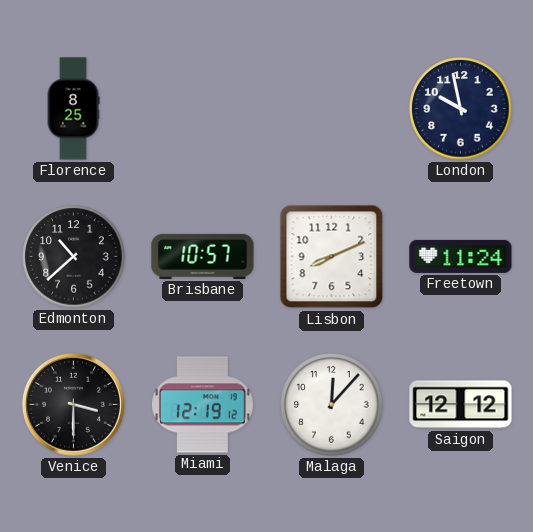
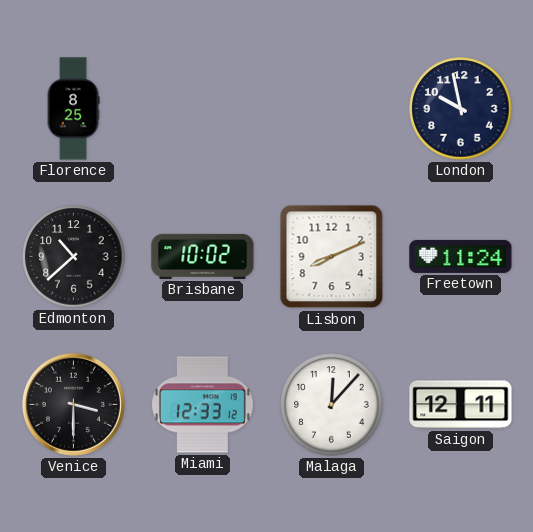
Brisbane: 10:57 -> 10:02
Miami: 12:19 -> 12:33
Saigon: 12:12 -> 12:11
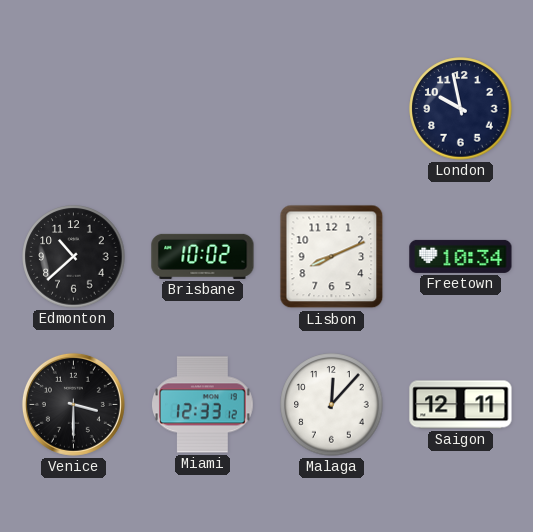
Florence: 8:25 -> none
Freetown: 11:24 -> 10:34
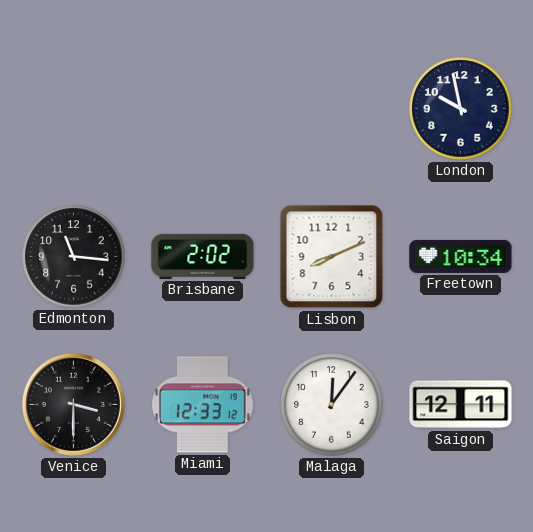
Edmonton: 10:38 -> 11:16
Brisbane: 10:02 -> 2:02
Malaga: 12:07 -> 12:06
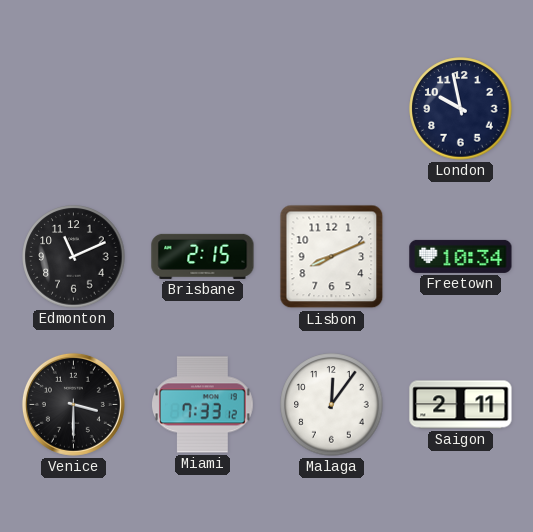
Edmonton: 11:16 -> 11:11
Brisbane: 2:02 -> 2:15
Miami: 12:33 -> 7:33
Saigon: 12:11 -> 2:11
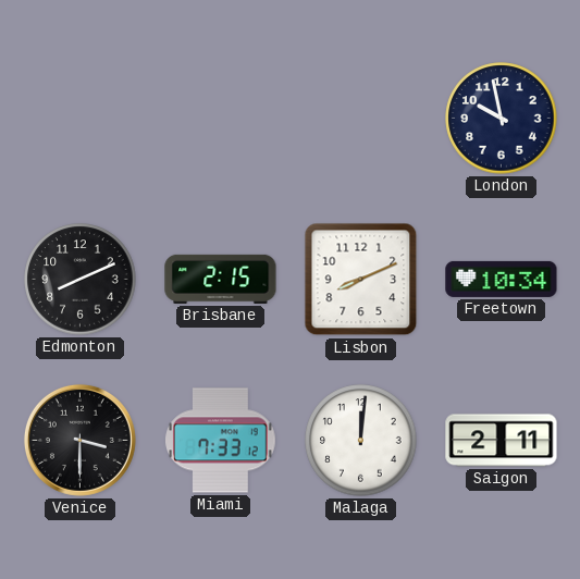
Edmonton: 11:11 -> 8:11
Malaga: 12:06 -> 12:01
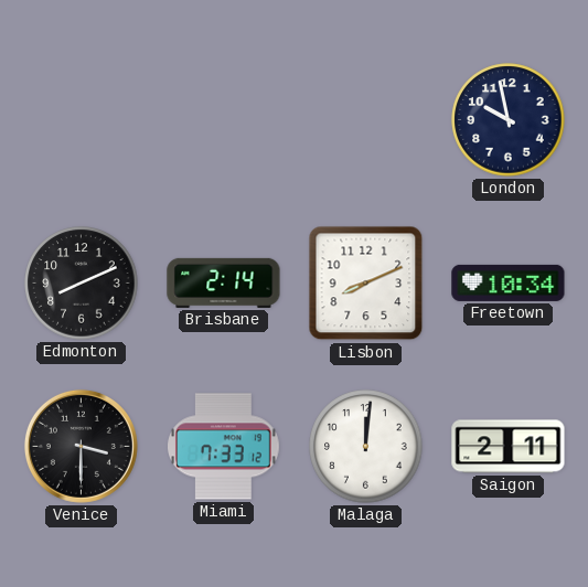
Brisbane: 2:15 -> 2:14
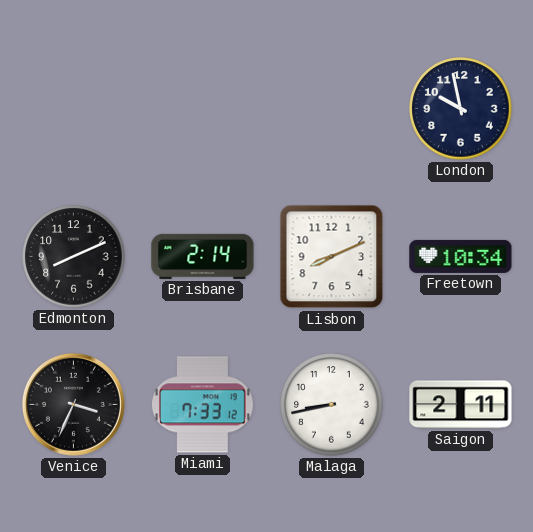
Venice: 3:30 -> 3:34
Malaga: 12:01 -> 8:43
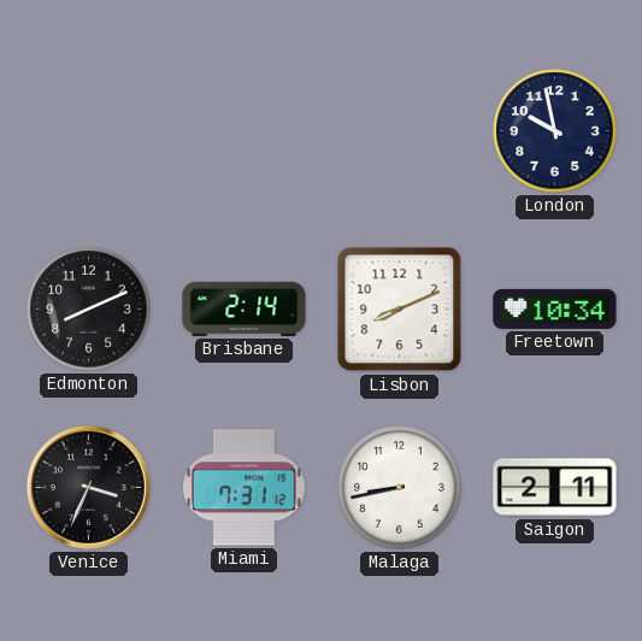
Miami: 7:33 -> 7:31
